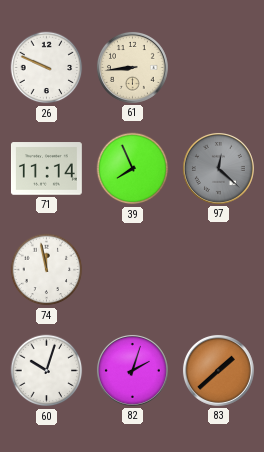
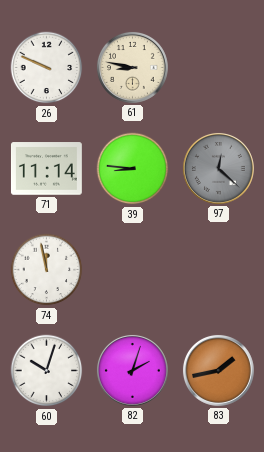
61: 8:44 -> 8:47
39: 7:56 -> 8:46
83: 1:38 -> 1:43
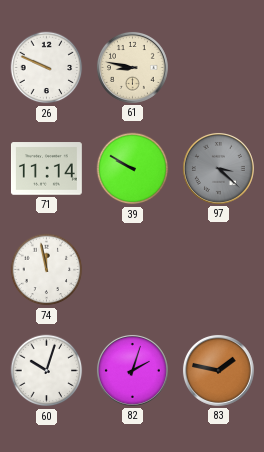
39: 8:46 -> 9:50
97: 12:22 -> 3:22
83: 1:43 -> 1:47
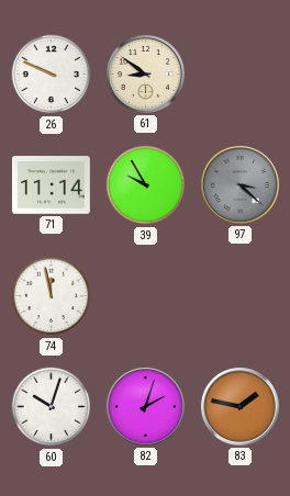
61: 8:47 -> 8:51
39: 9:50 -> 9:55
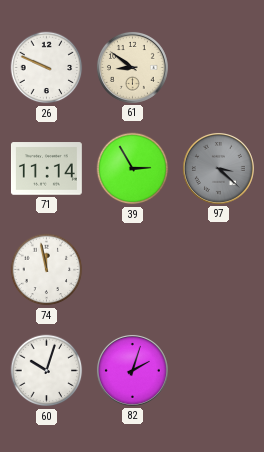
39: 9:55 -> 2:55
83: 1:47 -> none
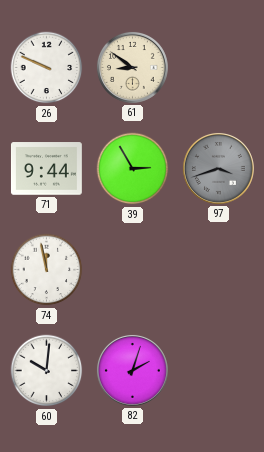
71: 11:14 -> 9:44
97: 3:22 -> 3:42
60: 10:03 -> 10:01
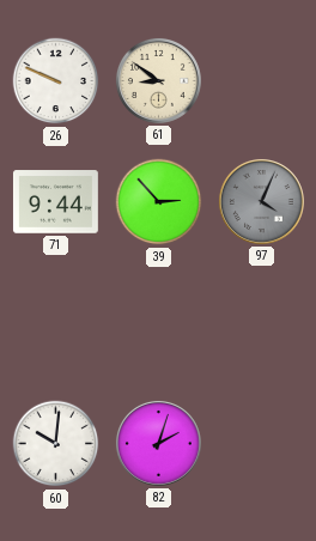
39: 2:55 -> 2:53
97: 3:42 -> 4:04
74: 11:58 -> none
